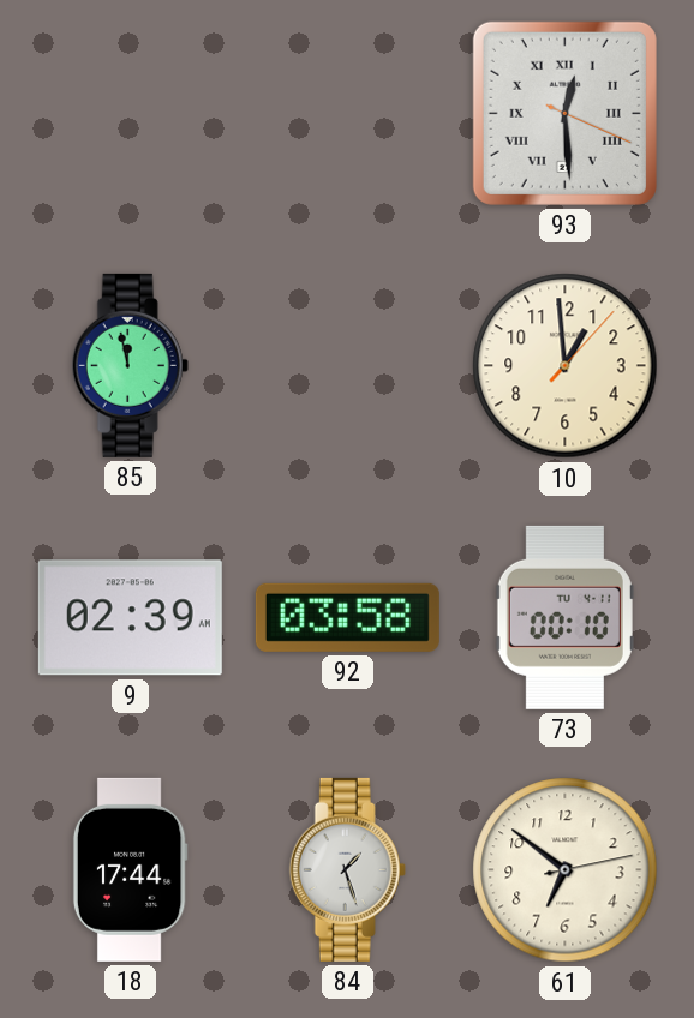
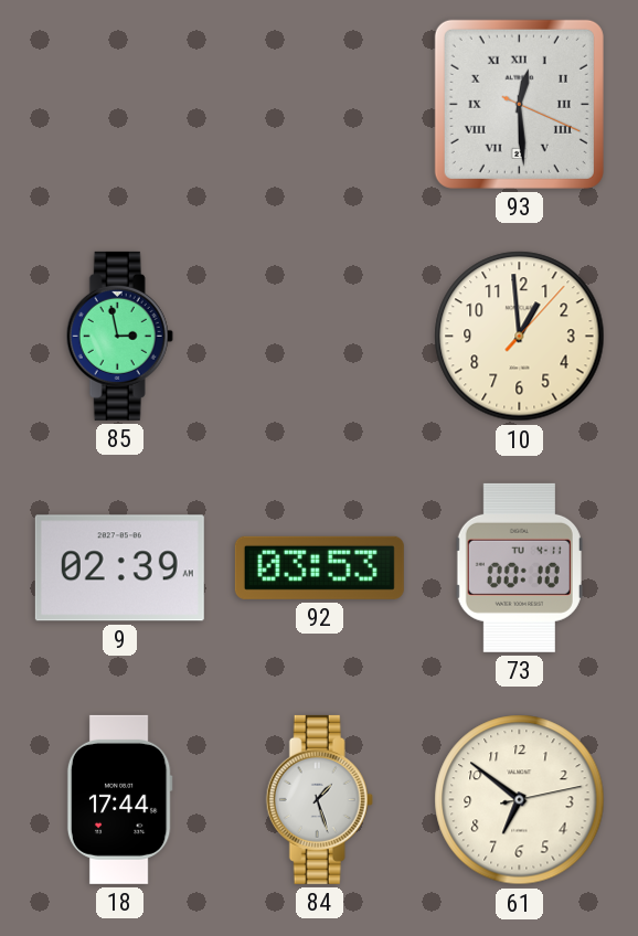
85: 11:58 -> 2:58
92: 03:58 -> 03:53
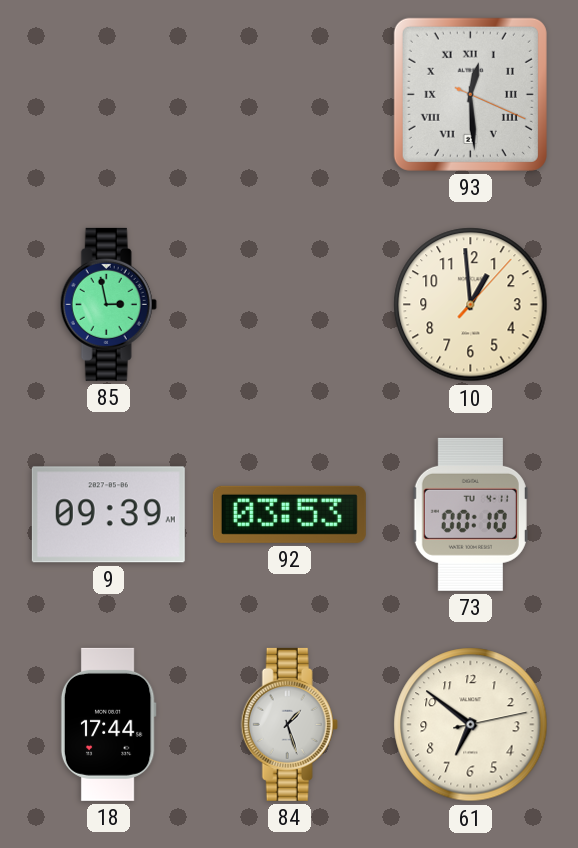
9: 02:39 -> 09:39
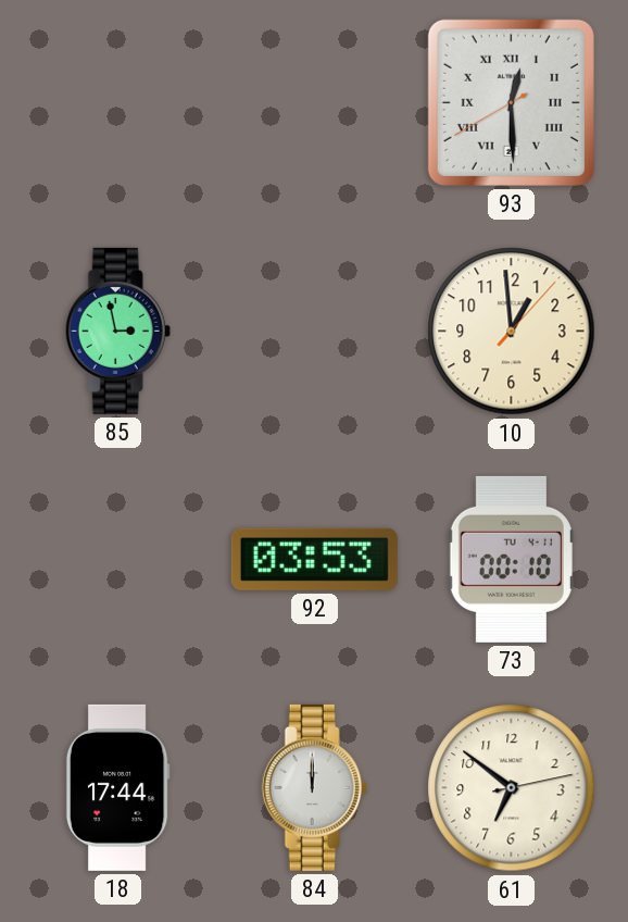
93: 12:29:19 -> 12:29:40
9: 09:39 -> none
84: 1:27 -> 12:00
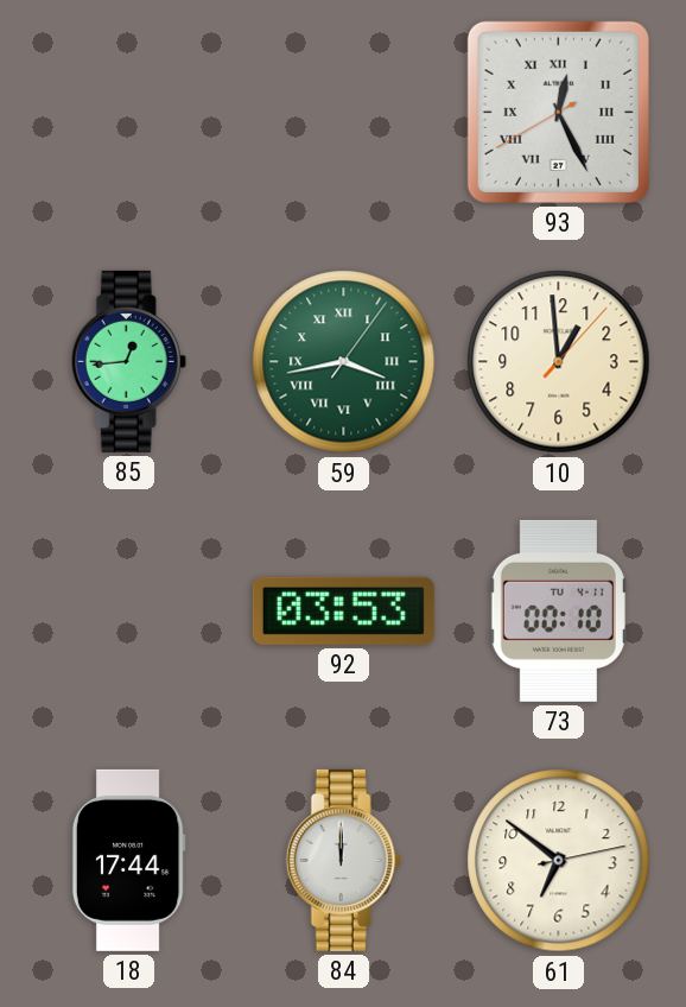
93: 12:29 -> 12:25
85: 2:58 -> 12:44
59: none -> 3:43
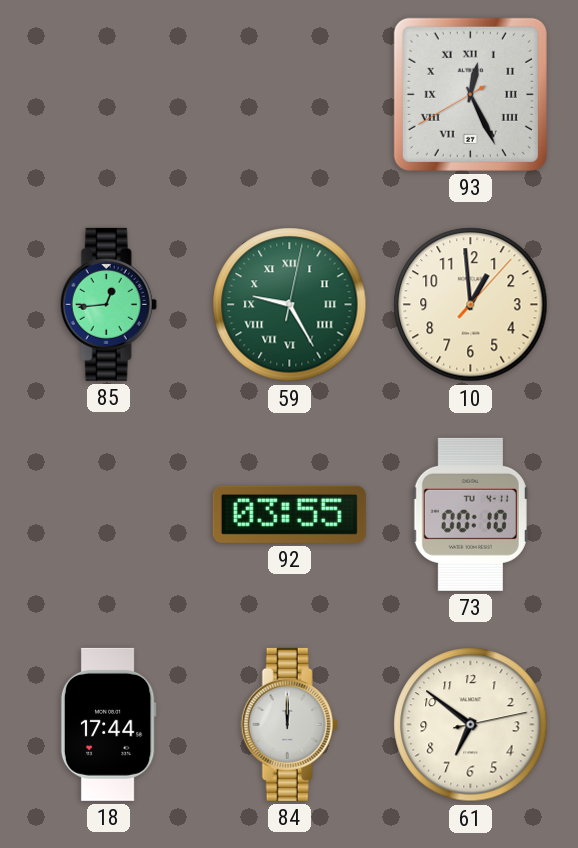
59: 3:43 -> 9:25
92: 03:53 -> 03:55
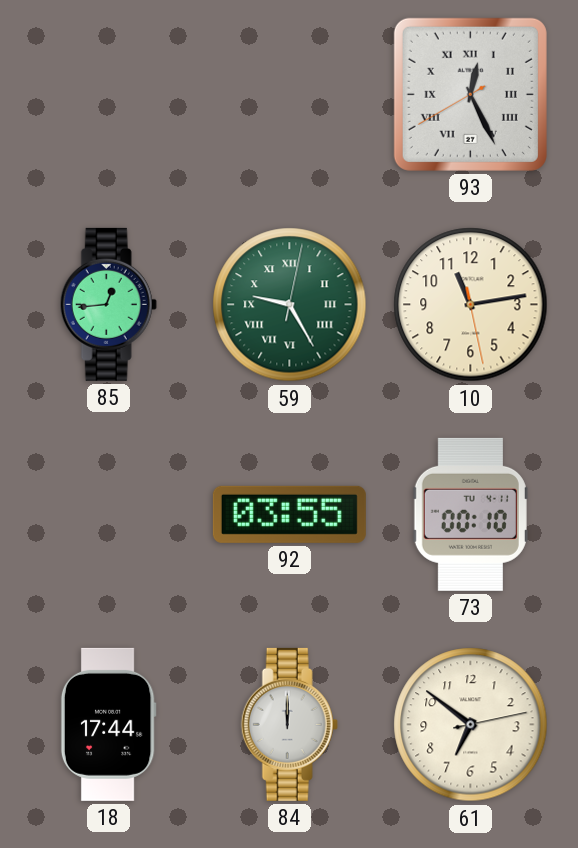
10: 12:59 -> 11:13
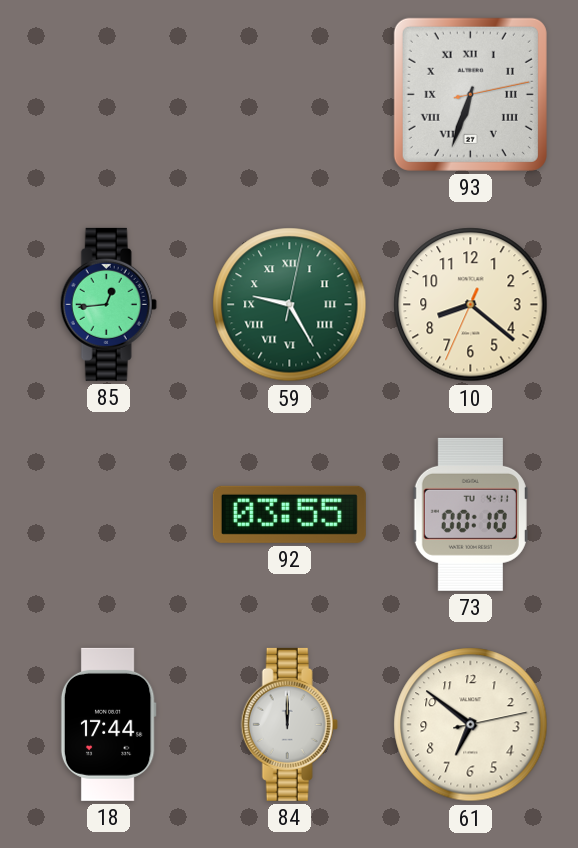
93: 12:25 -> 6:33
10: 11:13 -> 8:21
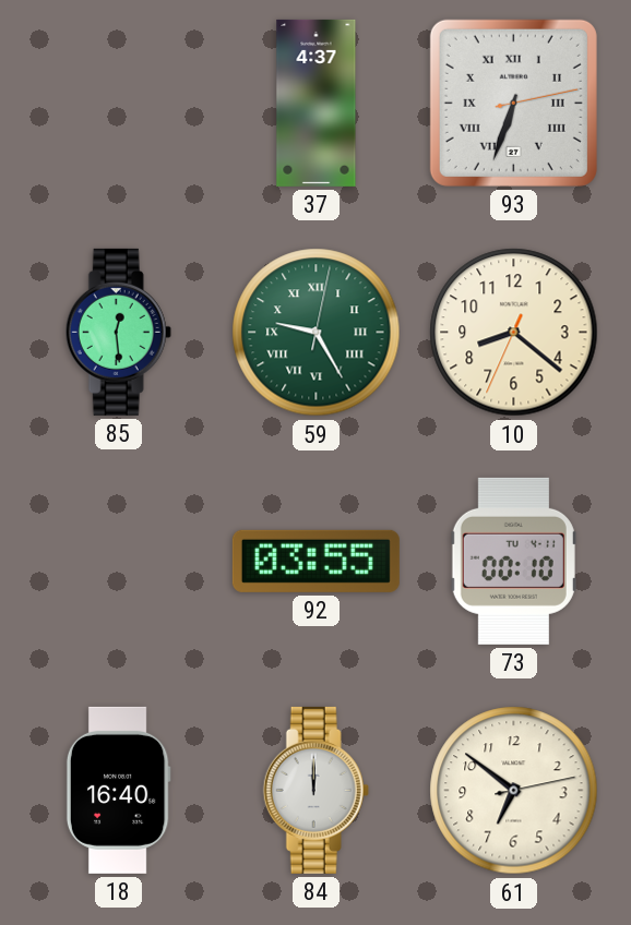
37: none -> 4:37
85: 12:44 -> 12:29
18: 17:44 -> 16:40
